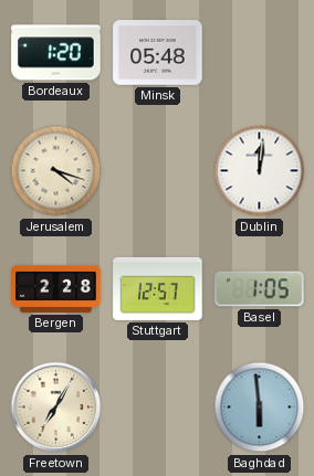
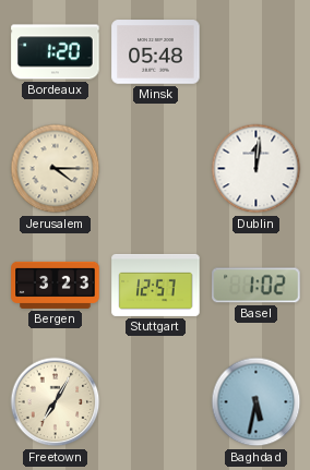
Jerusalem: 4:18 -> 4:15
Bergen: 2:28 -> 3:23
Basel: 1:05 -> 1:02
Baghdad: 5:59 -> 5:32
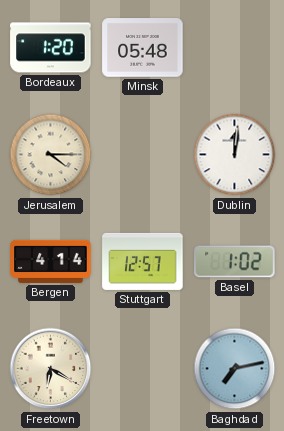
Bergen: 3:23 -> 4:14
Freetown: 7:05 -> 6:20
Baghdad: 5:32 -> 7:13
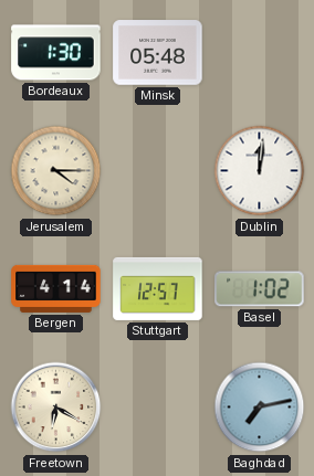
Bordeaux: 1:20 -> 1:30
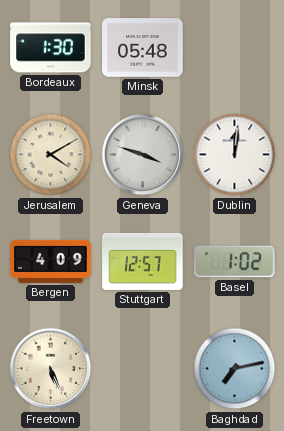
Jerusalem: 4:15 -> 4:10
Geneva: none -> 3:48
Bergen: 4:14 -> 4:09
Freetown: 6:20 -> 5:26
